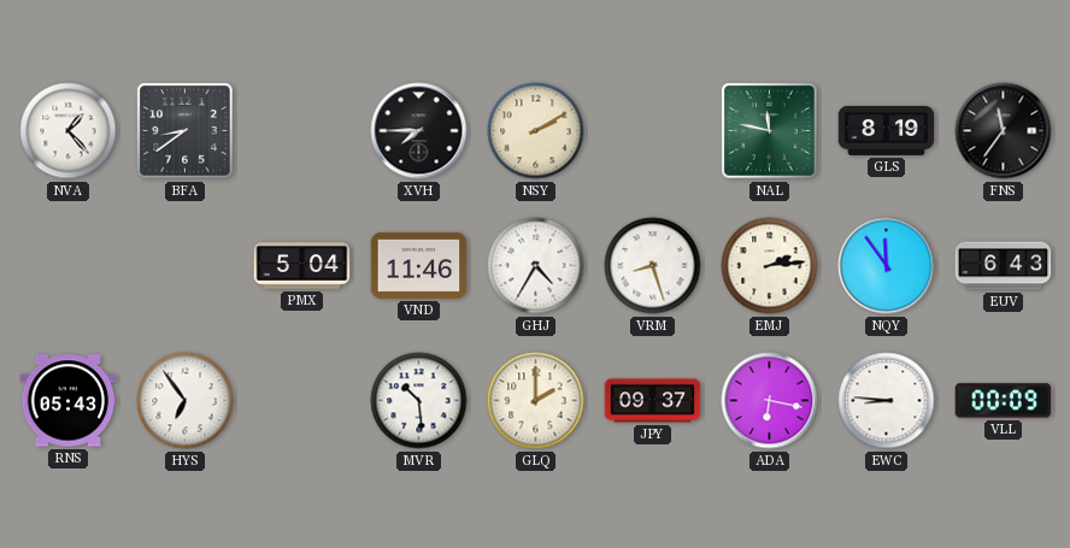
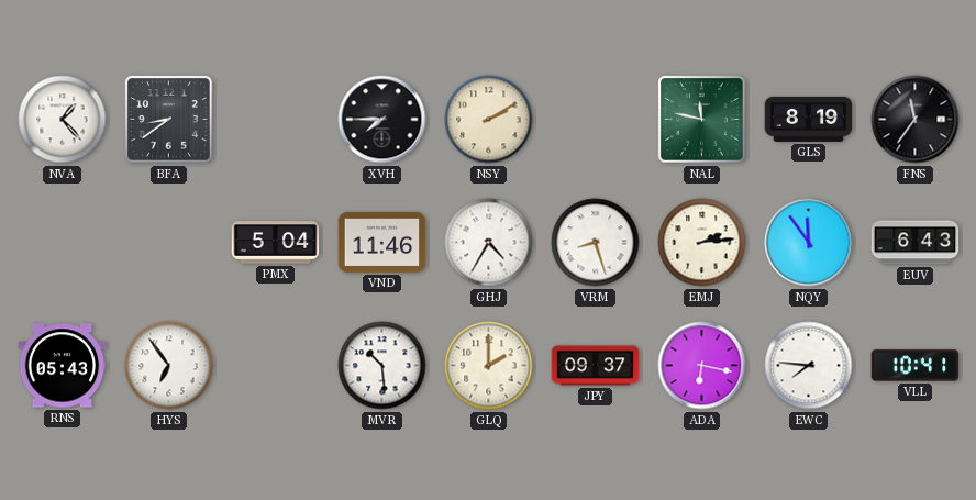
EWC: 8:46 -> 7:46
VLL: 00:09 -> 10:41
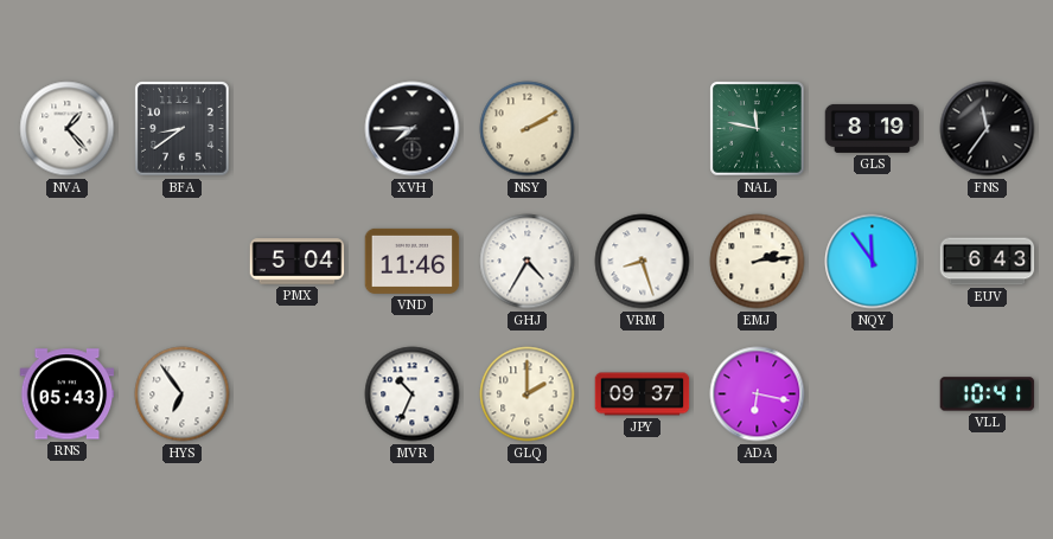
MVR: 10:29 -> 10:34
EWC: 7:46 -> none
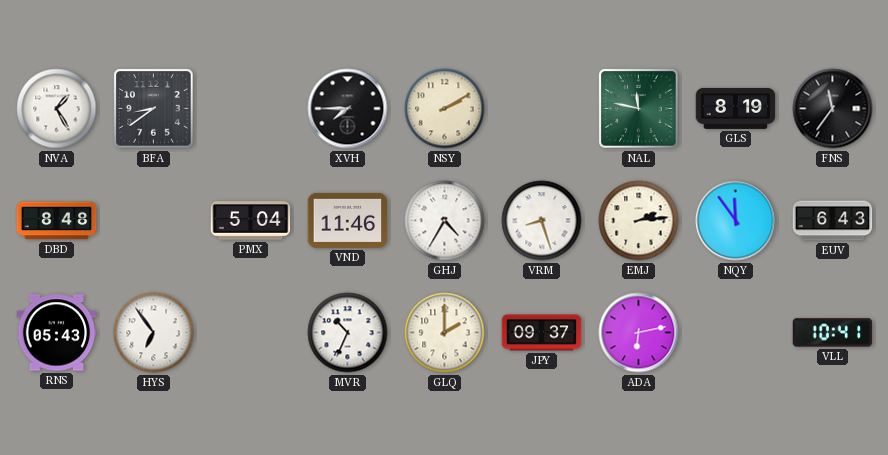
NVA: 1:23 -> 1:25
DBD: none -> 8:48
ADA: 6:17 -> 6:13
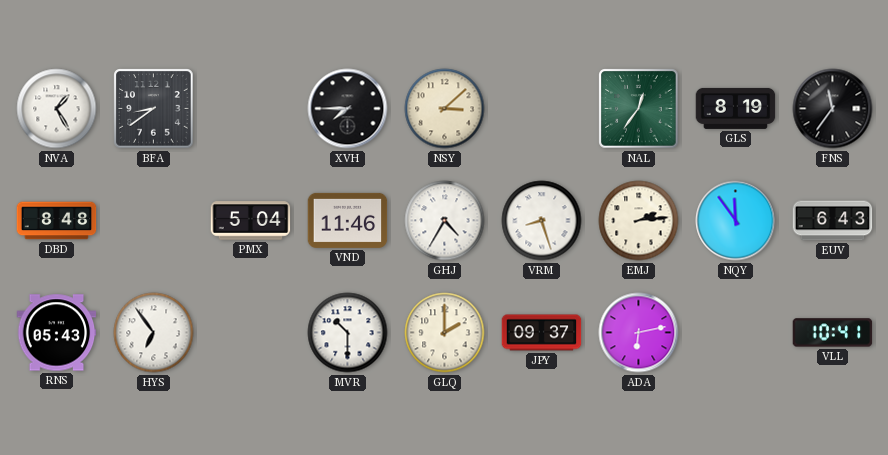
NSY: 2:10 -> 3:08
NAL: 11:47 -> 12:36
MVR: 10:34 -> 10:30
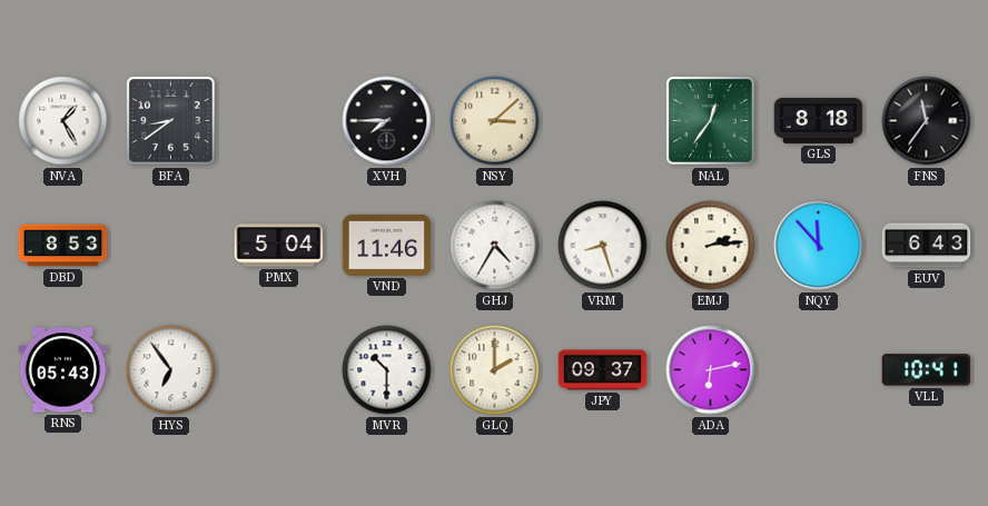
GLS: 8:19 -> 8:18
DBD: 8:48 -> 8:53
NQY: 11:54 -> 11:53
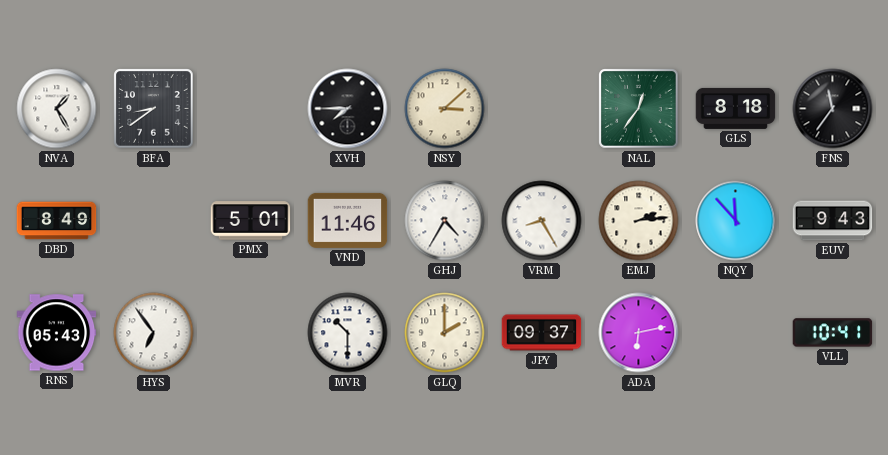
DBD: 8:53 -> 8:49
PMX: 5:04 -> 5:01
VRM: 8:27 -> 8:25
EUV: 6:43 -> 9:43
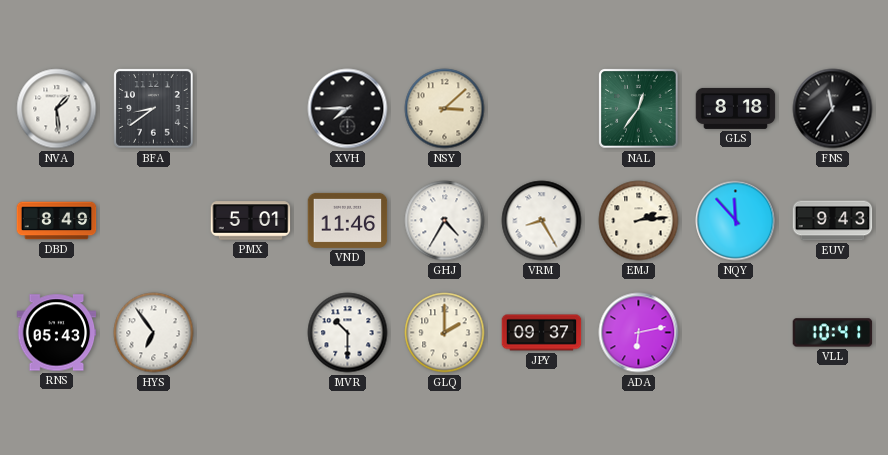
NVA: 1:25 -> 1:29
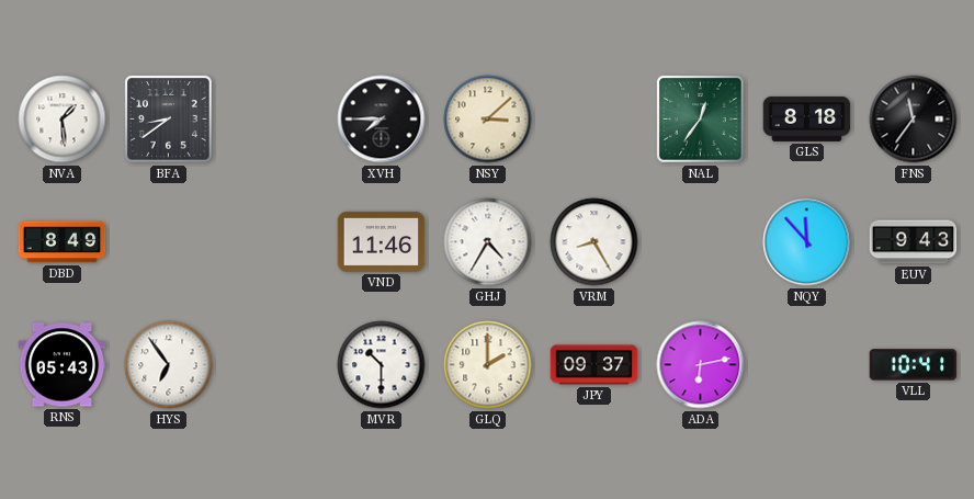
PMX: 5:01 -> none
EMJ: 2:14 -> none
